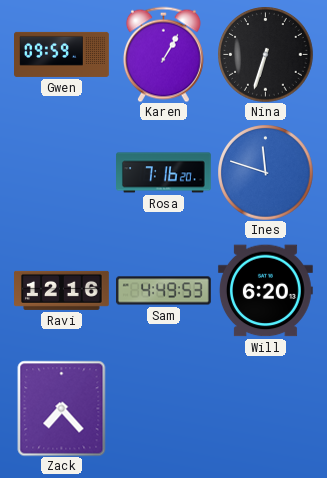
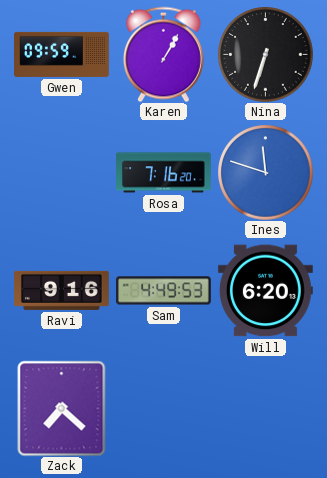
Ravi: 12:16 -> 9:16
Zack: 7:23 -> 7:22
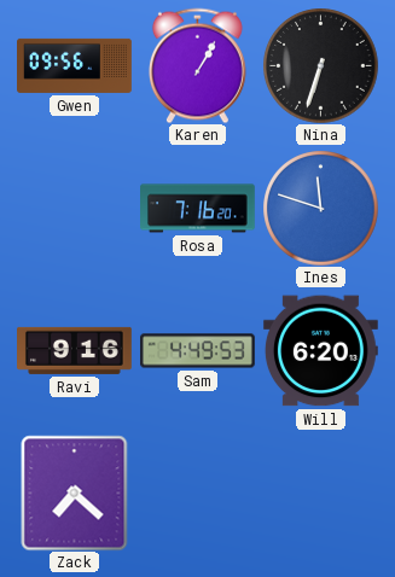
Gwen: 09:59 -> 09:56
